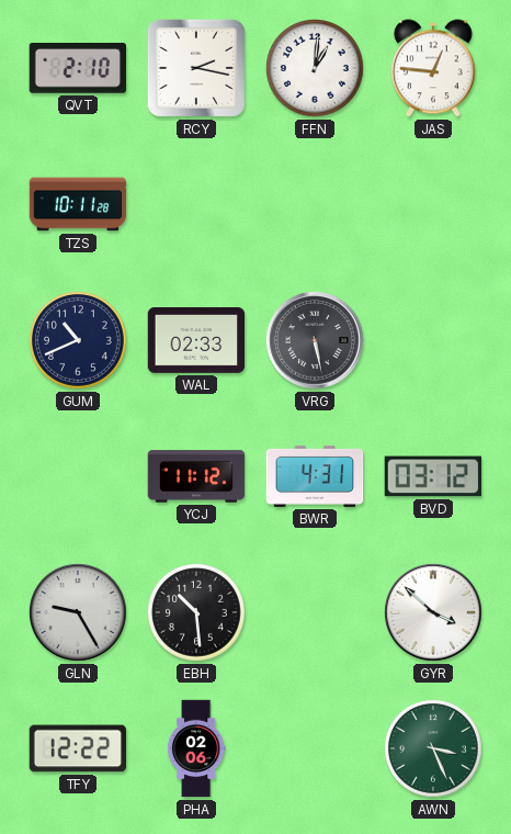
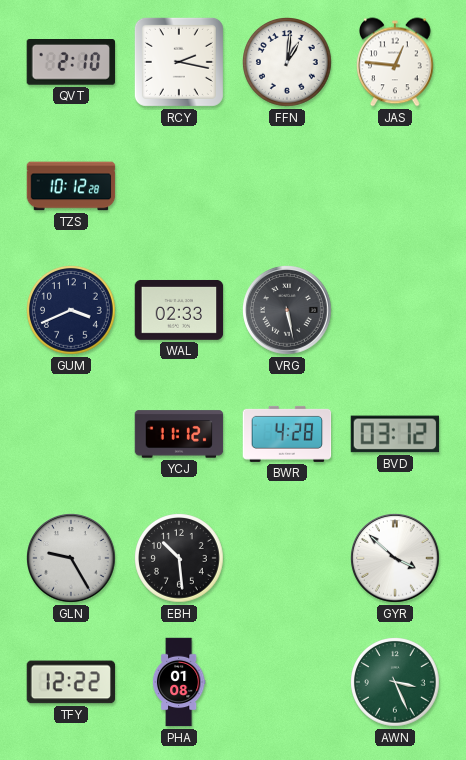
TZS: 10:11 -> 10:12
GUM: 10:41 -> 3:41
BWR: 4:31 -> 4:28
PHA: 02:06 -> 01:08
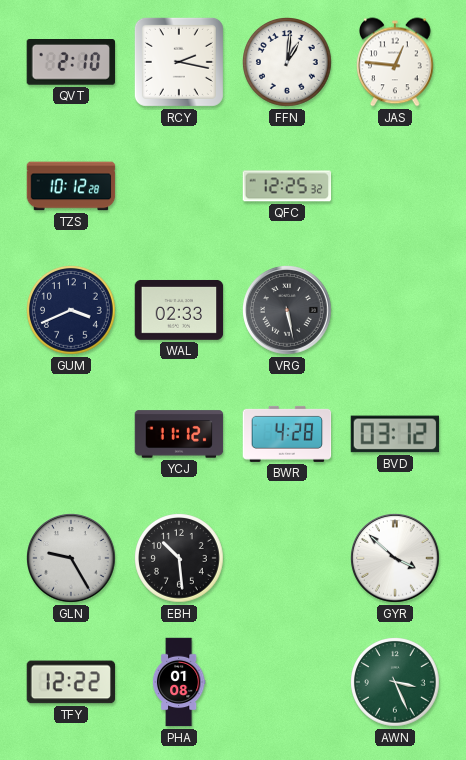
QFC: none -> 12:25
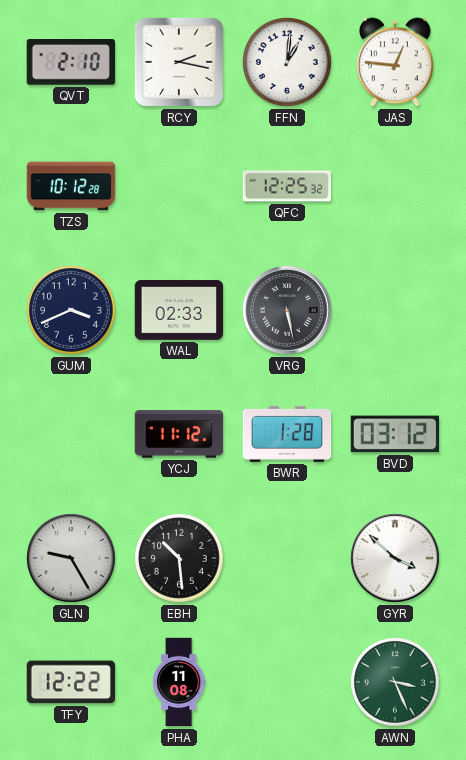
BWR: 4:28 -> 1:28
PHA: 01:08 -> 11:08
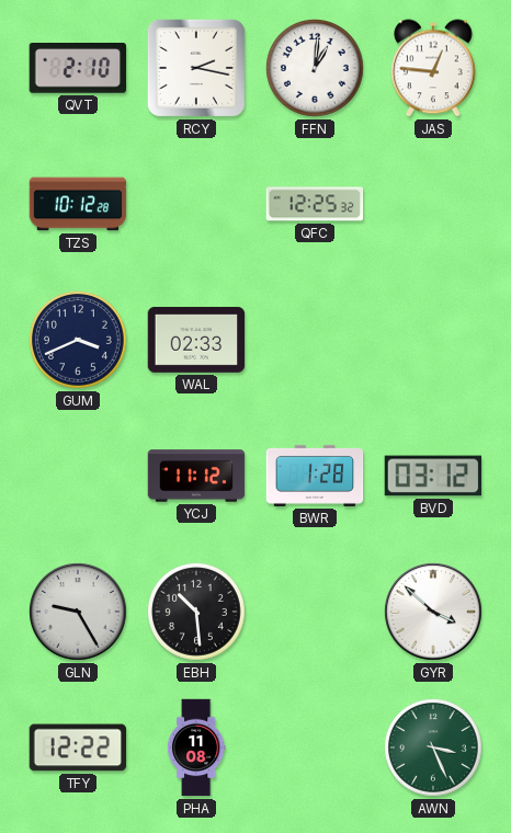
VRG: 5:28 -> none
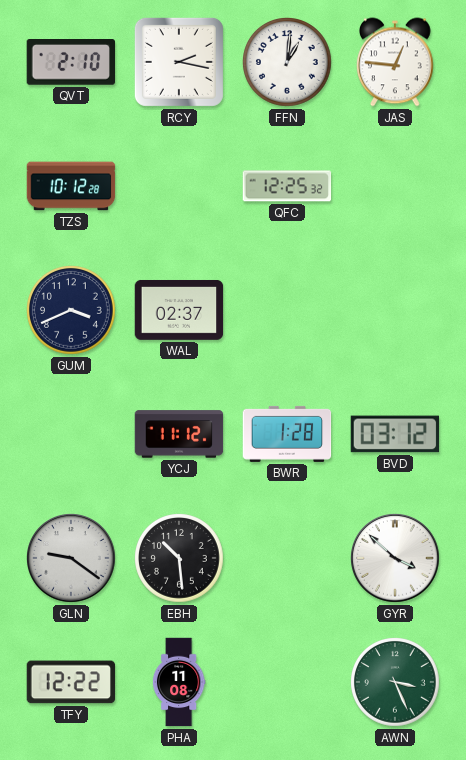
WAL: 02:33 -> 02:37
GLN: 9:25 -> 9:21
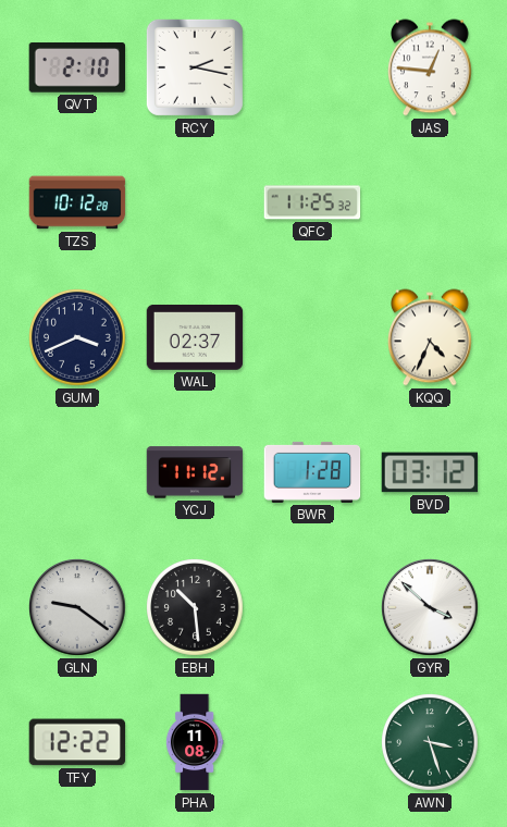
FFN: 1:01 -> none
QFC: 12:25 -> 11:25
KQQ: none -> 4:34
AWN: 3:26 -> 3:27
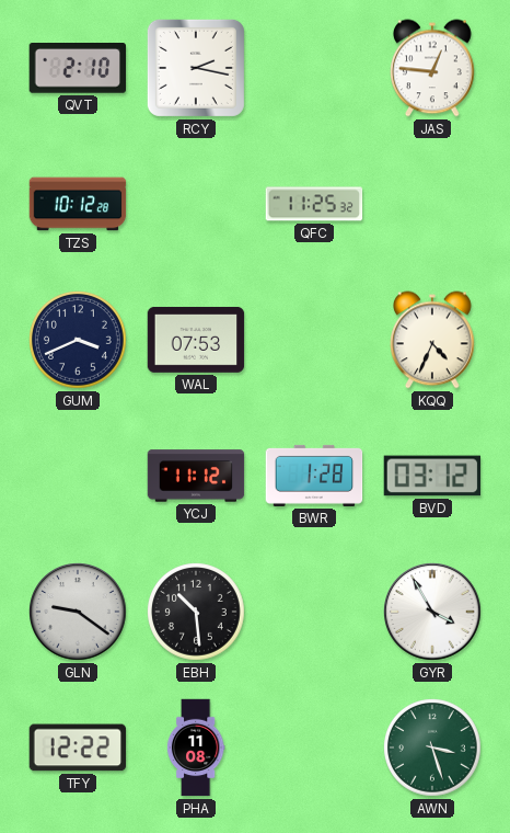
WAL: 02:37 -> 07:53
GYR: 3:52 -> 3:55
